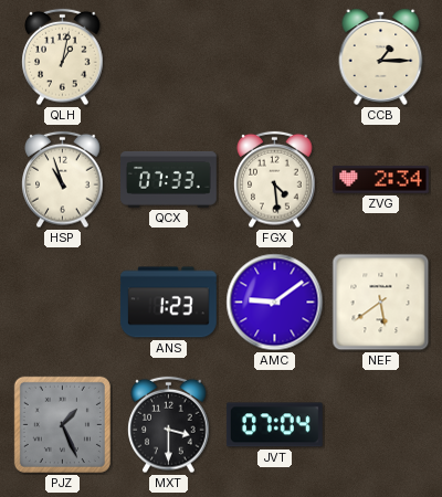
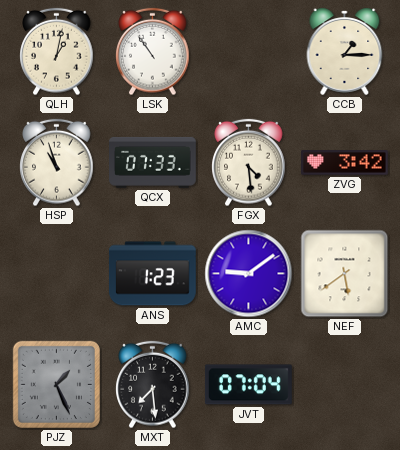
LSK: none -> 10:54
ZVG: 2:34 -> 3:42
MXT: 3:30 -> 7:29
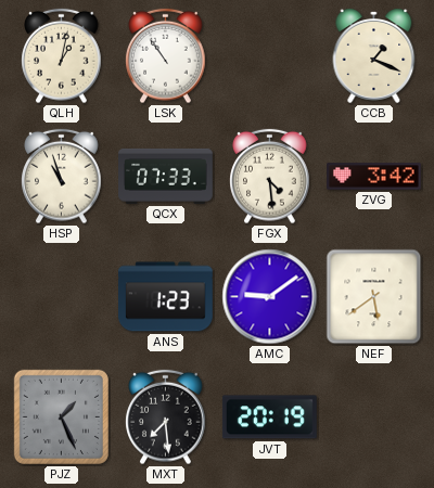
CCB: 1:15 -> 1:19
JVT: 07:04 -> 20:19
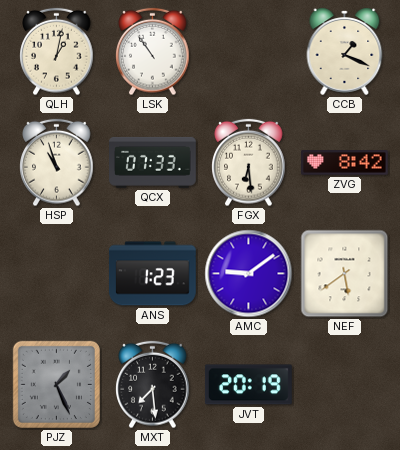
FGX: 4:29 -> 6:29
ZVG: 3:42 -> 8:42
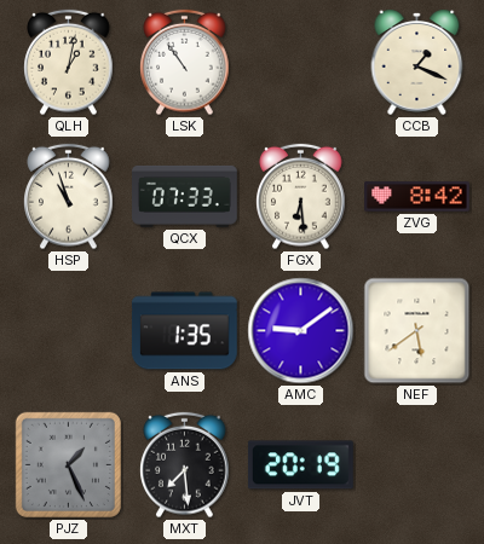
ANS: 1:23 -> 1:35
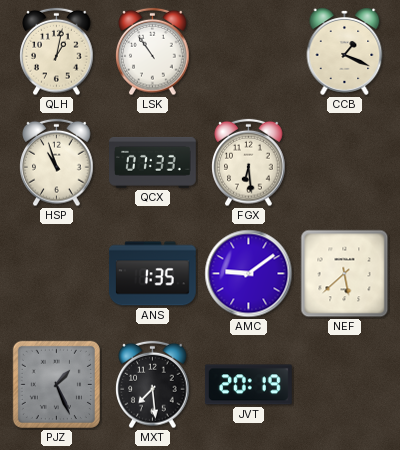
ZVG: 8:42 -> none
NEF: 5:39 -> 5:38
